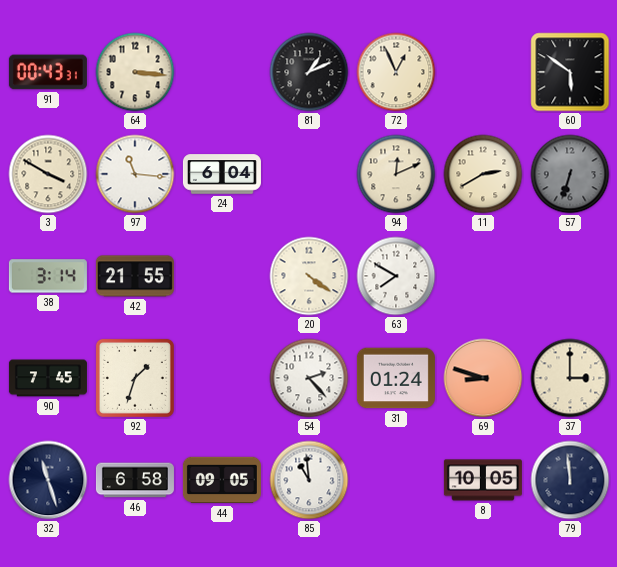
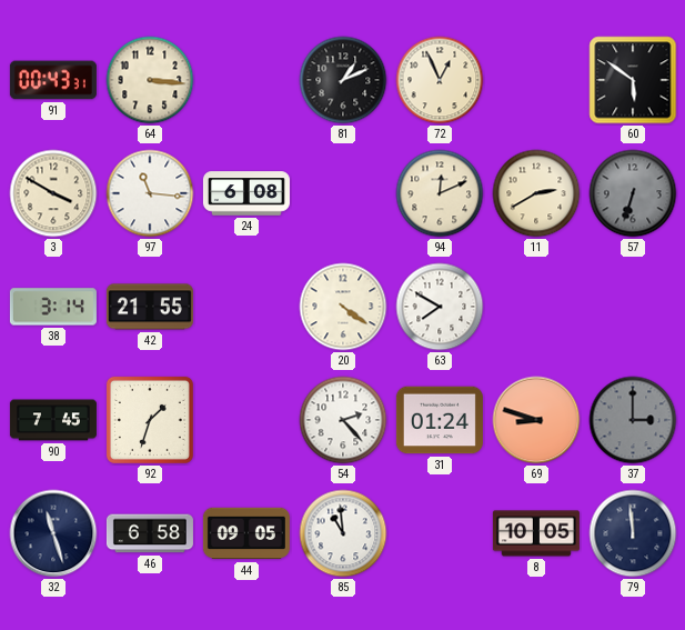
24: 6:04 -> 6:08
37 dial: cream -> grey
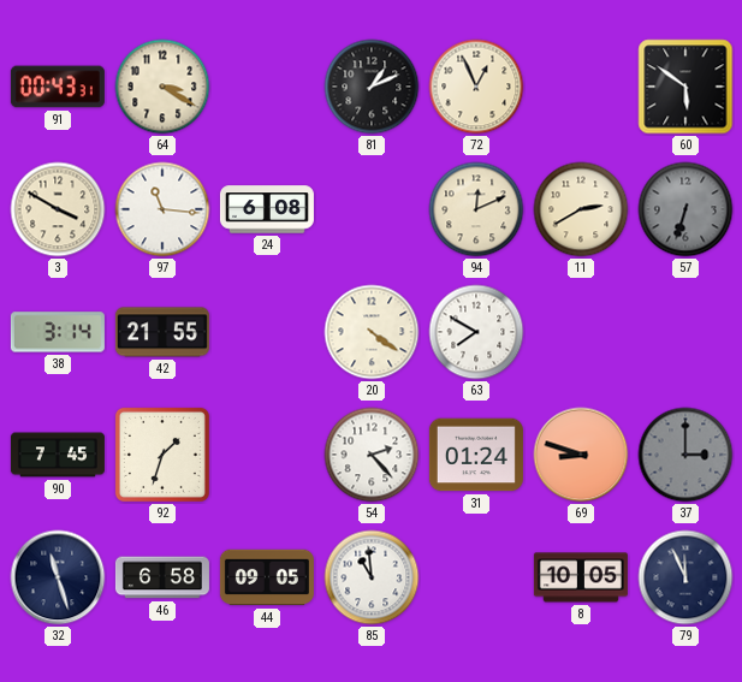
64: 3:16 -> 3:20
79: 11:59 -> 11:56
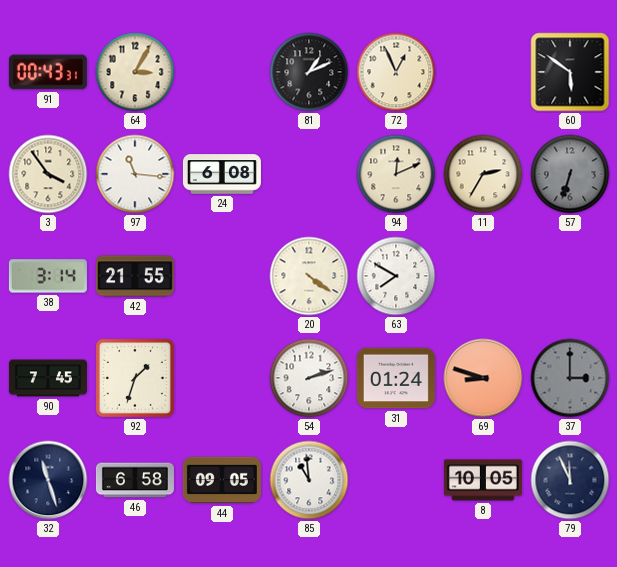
64: 3:20 -> 3:05
3: 3:50 -> 3:54
11: 2:40 -> 2:35
54: 2:23 -> 2:12
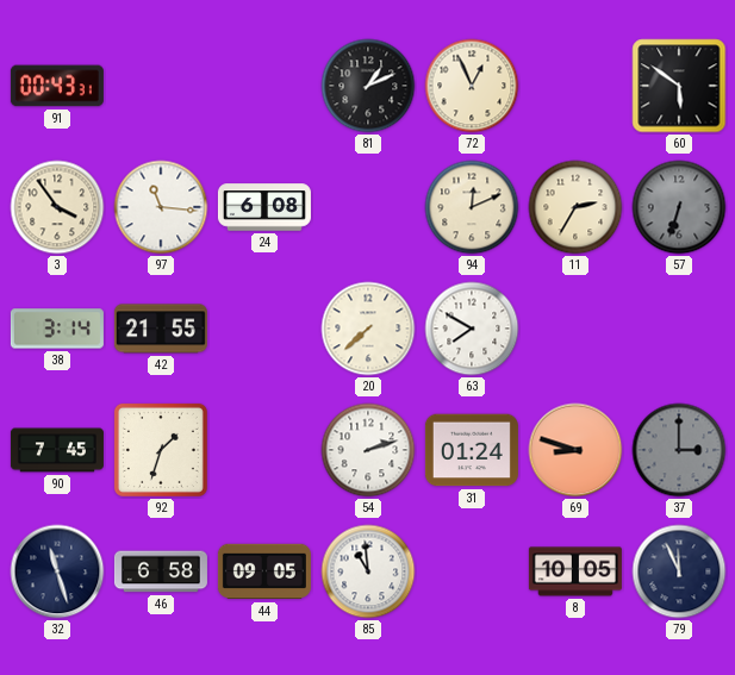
64: 3:05 -> none
20: 4:21 -> 7:38
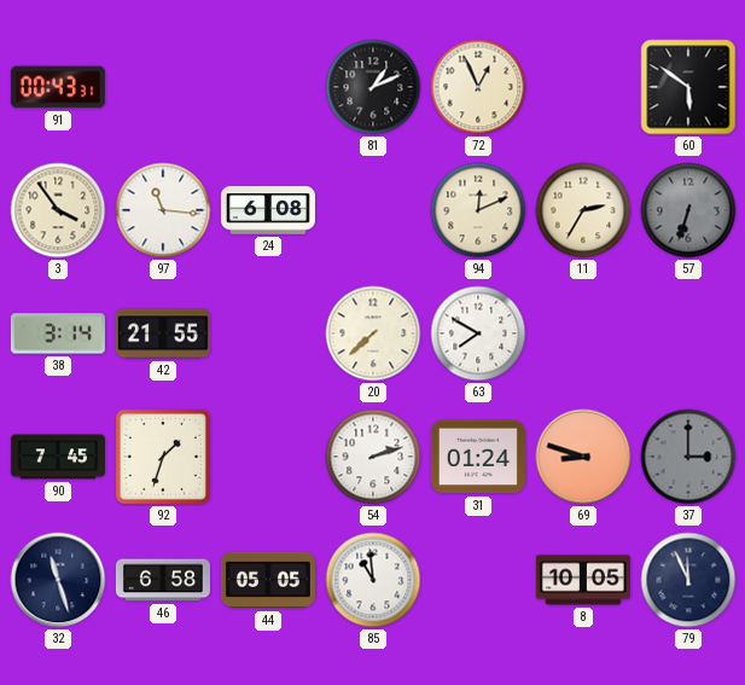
44: 09:05 -> 05:05
